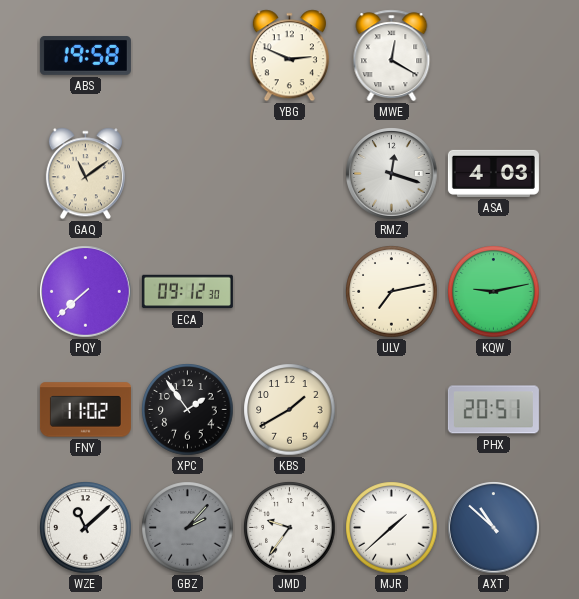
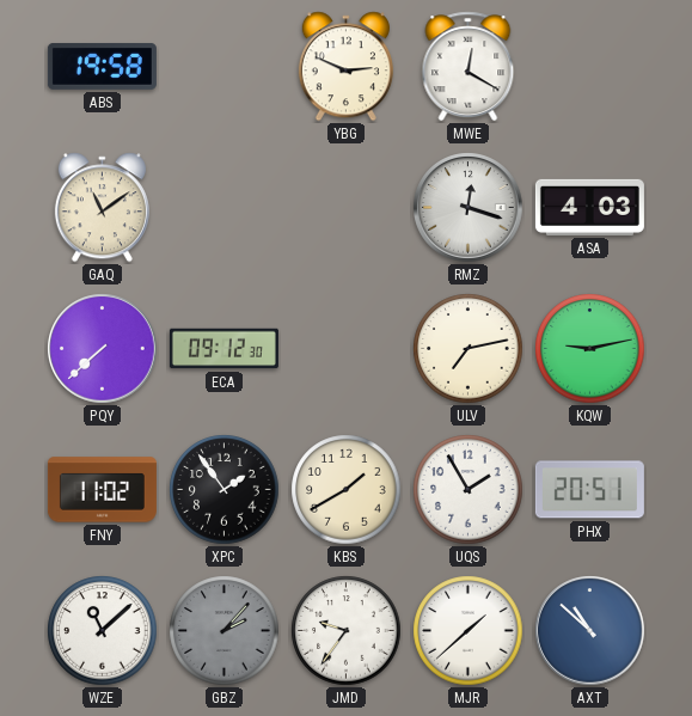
UQS: none -> 1:55
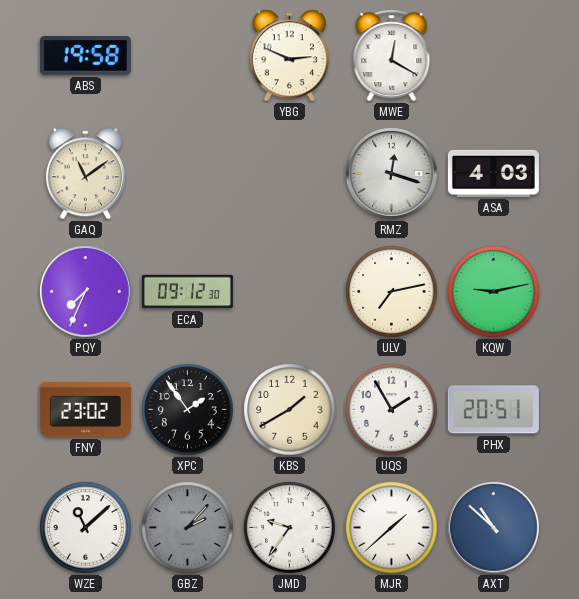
PQY: 7:38 -> 7:34
FNY: 11:02 -> 23:02
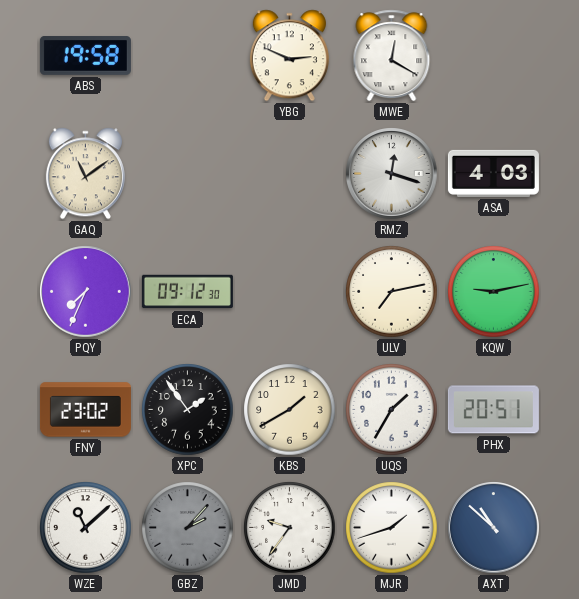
UQS: 1:55 -> 1:35
MJR: 1:38 -> 1:42
